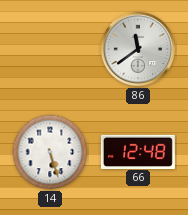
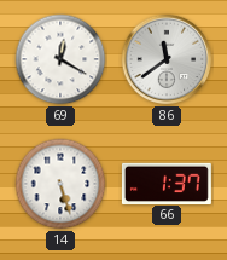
69: none -> 12:20
66: 12:48 -> 1:37
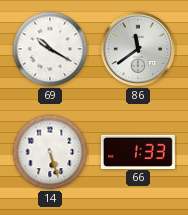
69: 12:20 -> 10:20
66: 1:37 -> 1:33
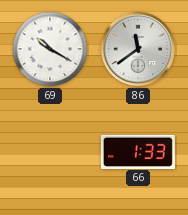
14: 5:27 -> none
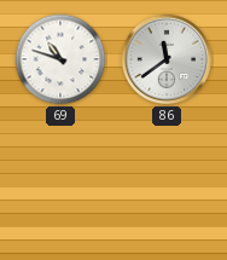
69: 10:20 -> 10:48
66: 1:33 -> none
